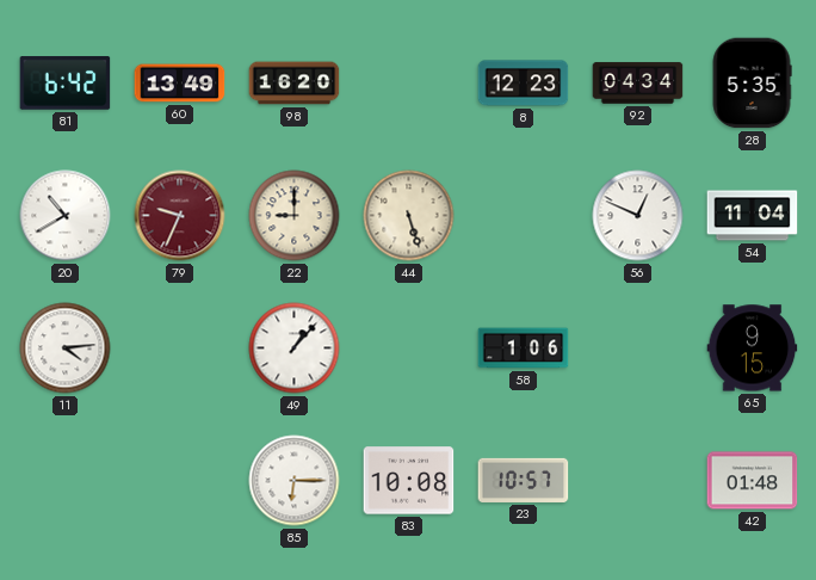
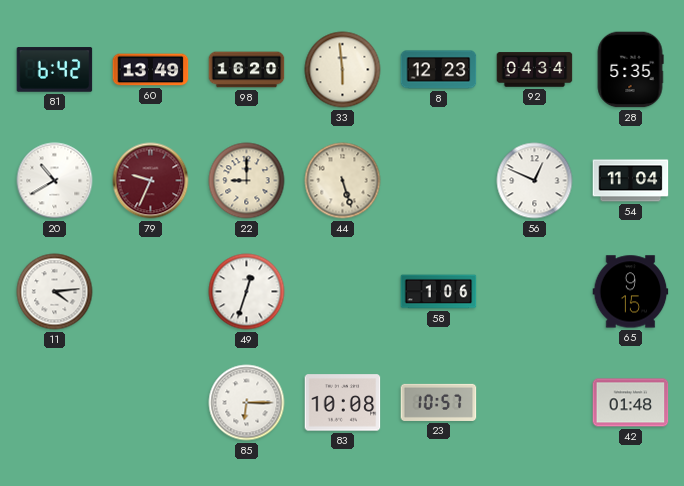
33: none -> 5:59
49: 1:07 -> 12:33
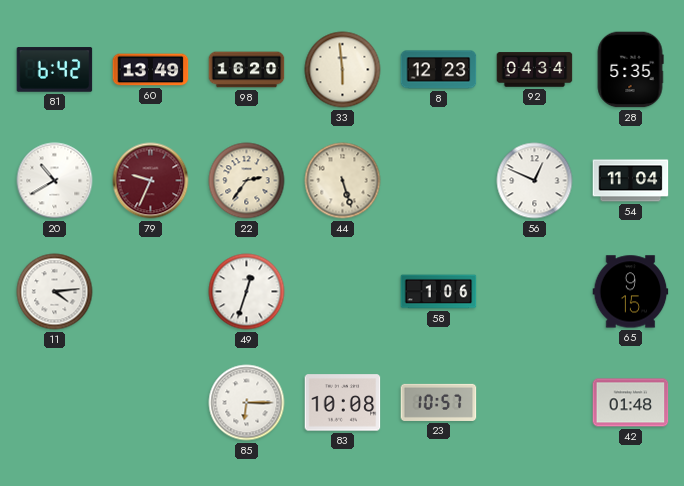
22: 9:00 -> 2:36
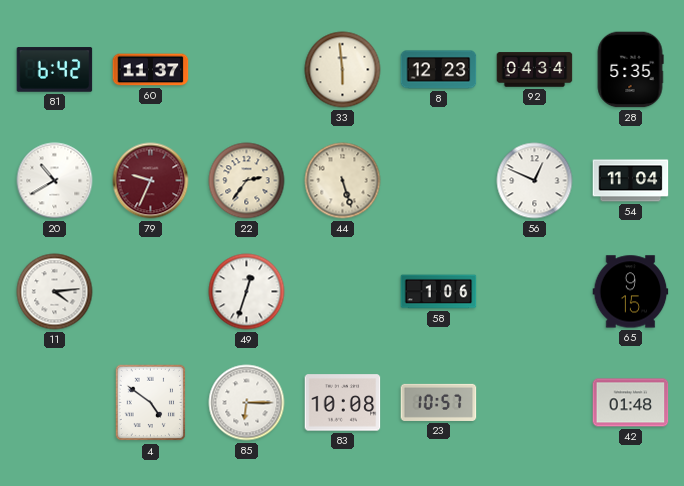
60: 13:49 -> 11:37
98: 16:20 -> none
4: none -> 4:51
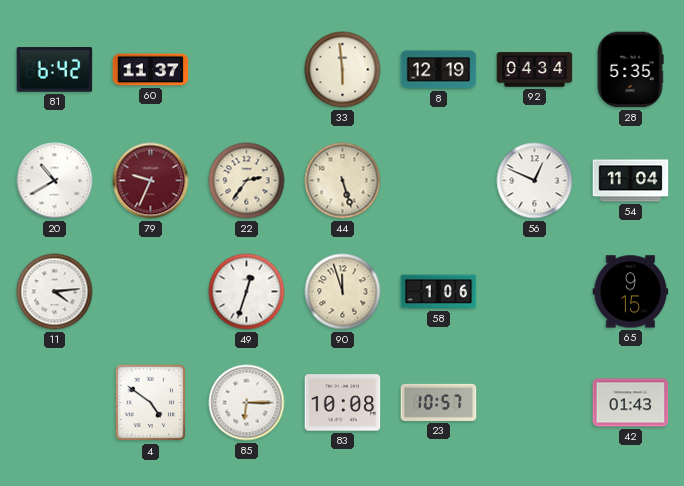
8: 12:23 -> 12:19
90: none -> 11:57
42: 01:48 -> 01:43
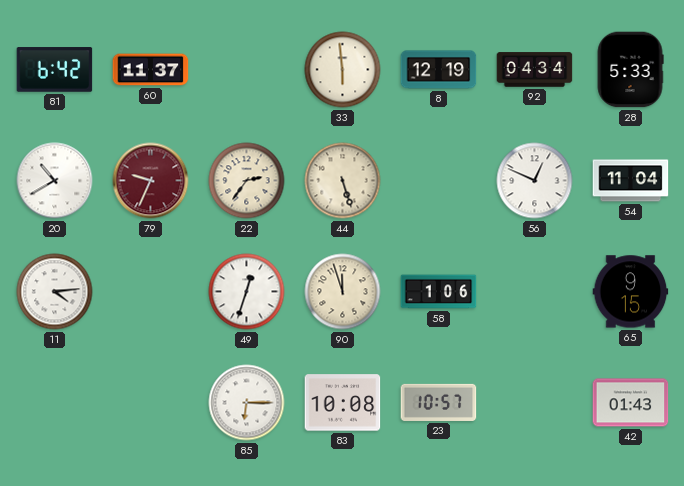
28: 5:35 -> 5:33
4: 4:51 -> none
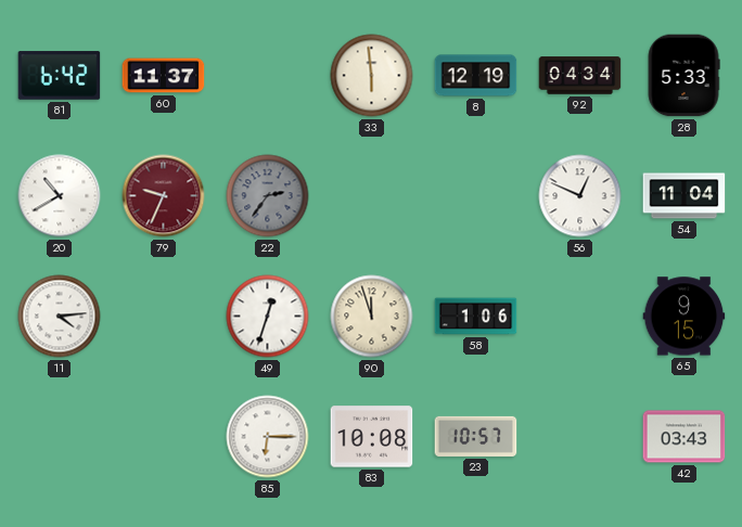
22 dial: cream -> grey
44: 5:27 -> none
42: 01:43 -> 03:43
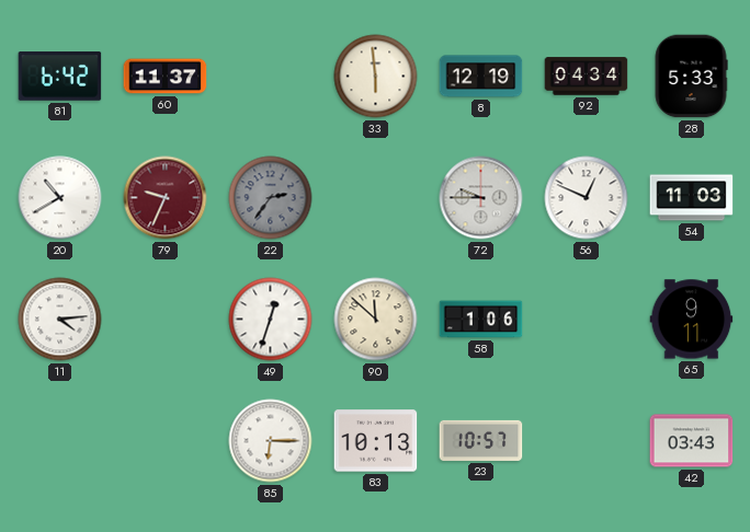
72: none -> 9:45
54: 11:04 -> 11:03
90: 11:57 -> 11:52
65: 9:15 -> 9:11
83: 10:08 -> 10:13
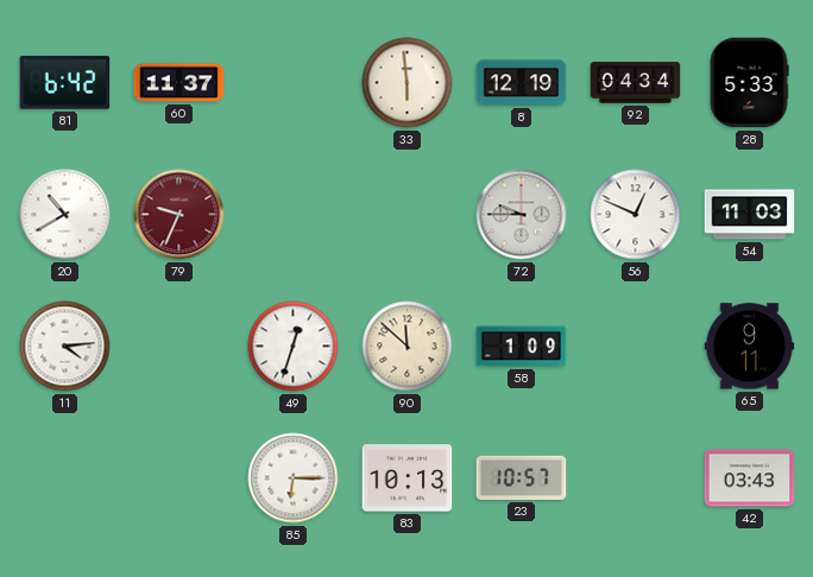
22: 2:36 -> none
58: 1:06 -> 1:09
